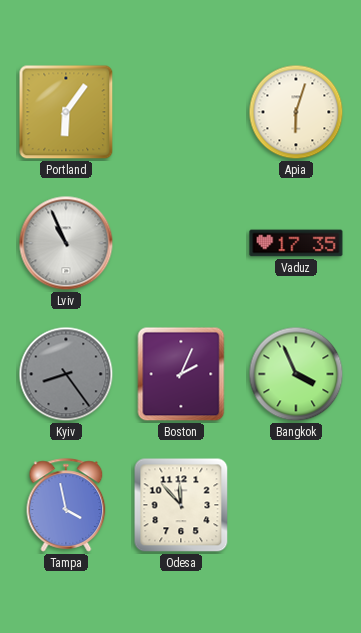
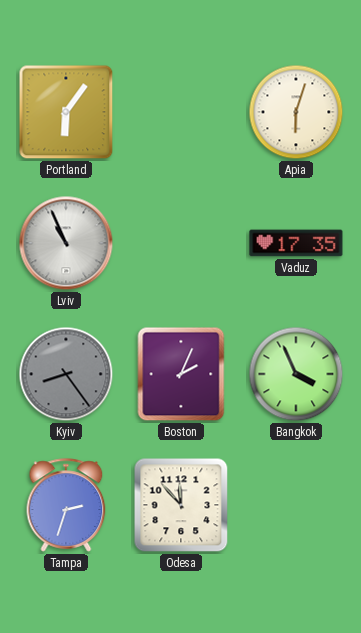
Tampa: 3:58 -> 2:33
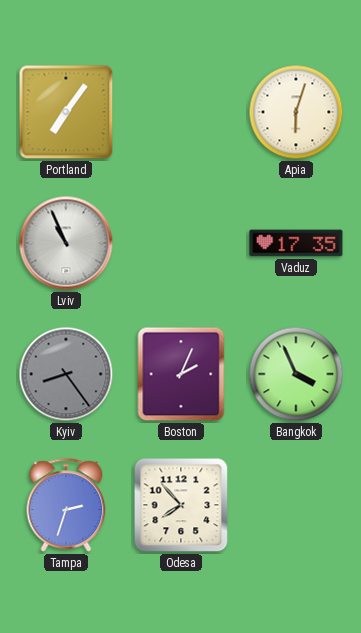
Portland: 6:06 -> 7:06
Odesa: 11:53 -> 7:53
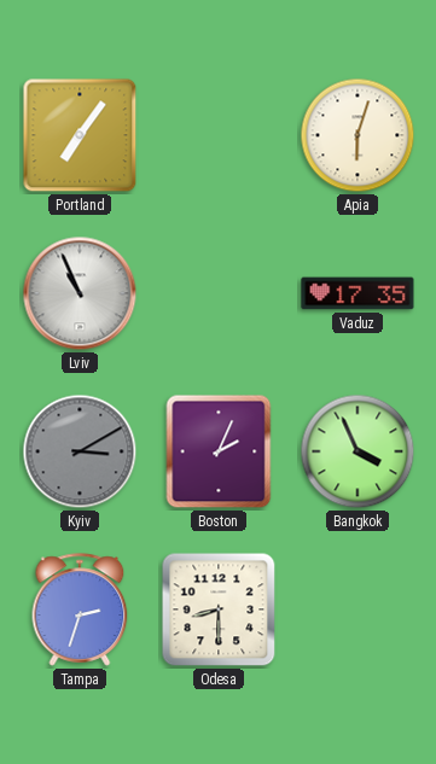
Kyiv: 8:24 -> 3:10
Odesa: 7:53 -> 8:30
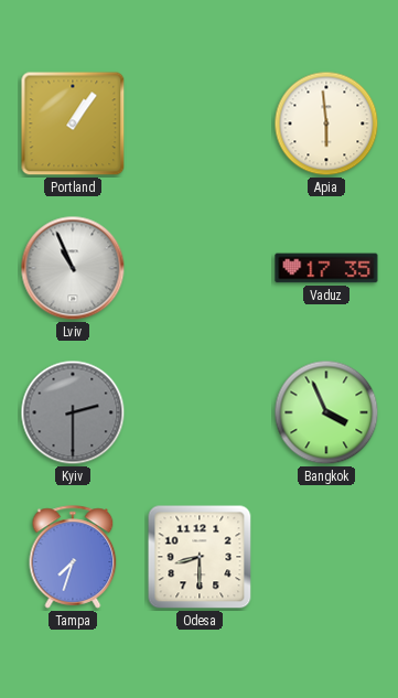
Portland: 7:06 -> 1:06
Apia: 6:03 -> 5:59
Kyiv: 3:10 -> 2:30
Boston: 2:04 -> none
Tampa: 2:33 -> 7:33
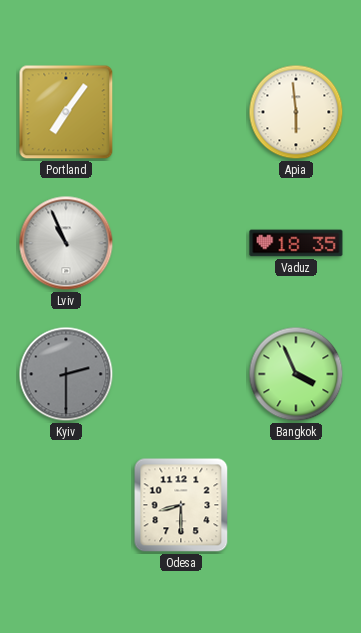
Portland: 1:06 -> 7:06
Vaduz: 17:35 -> 18:35
Tampa: 7:33 -> none
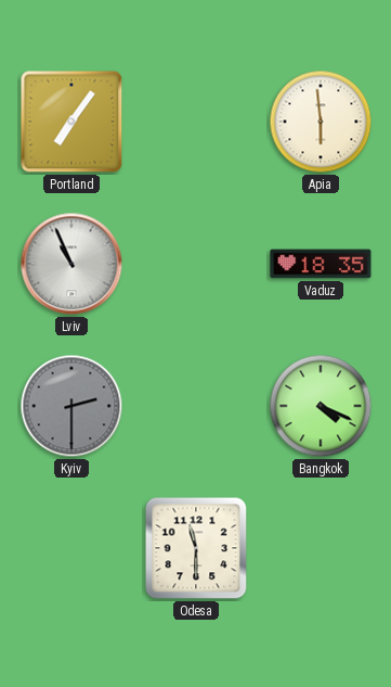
Bangkok: 3:56 -> 4:19
Odesa: 8:30 -> 11:30
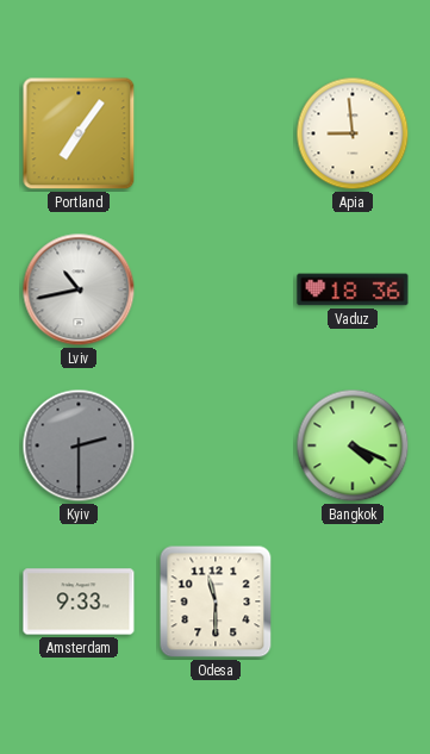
Apia: 5:59 -> 8:59
Lviv: 10:56 -> 10:43
Vaduz: 18:35 -> 18:36
Amsterdam: none -> 9:33
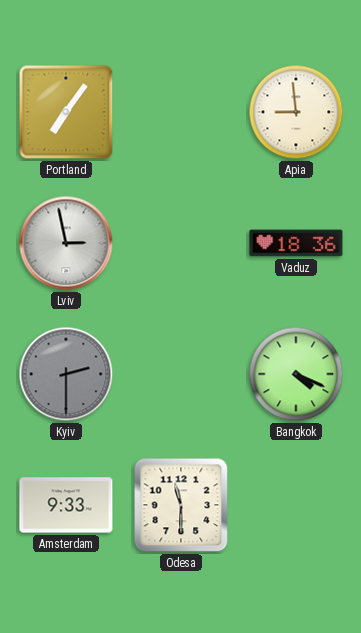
Lviv: 10:43 -> 2:58
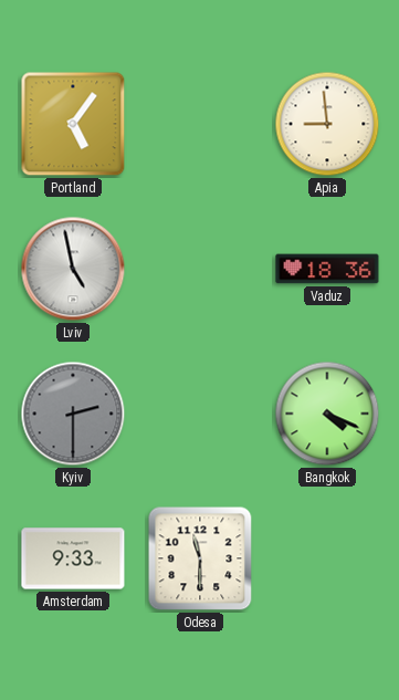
Portland: 7:06 -> 5:06
Lviv: 2:58 -> 4:58
